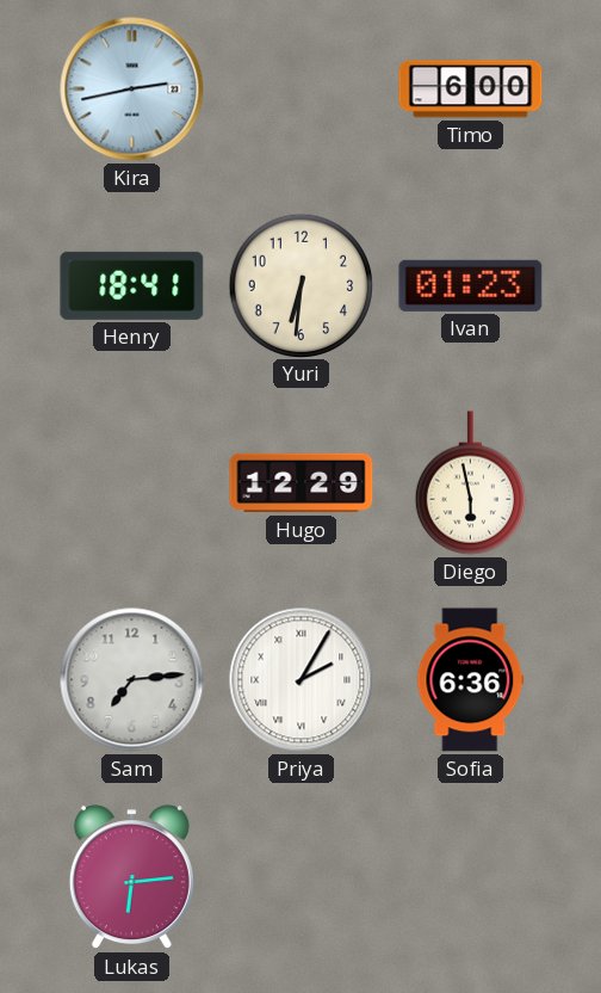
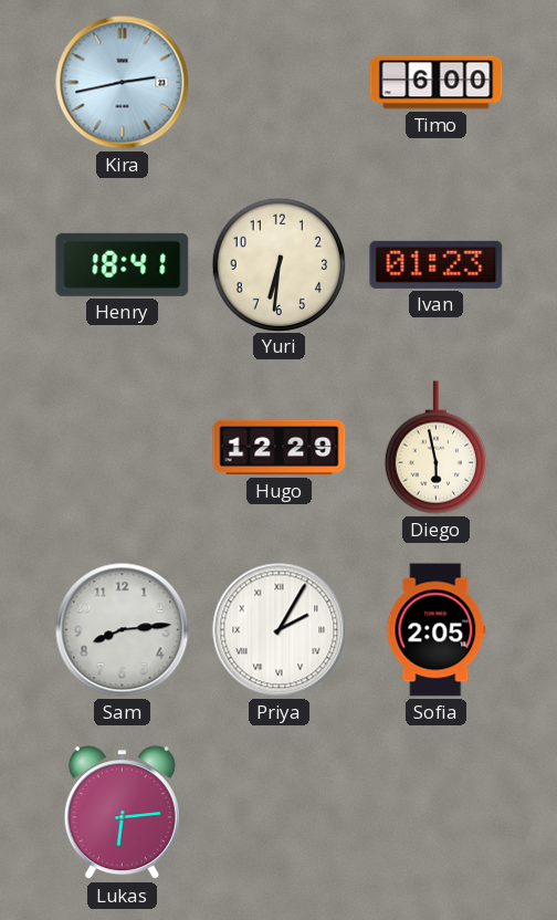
Sam: 7:14 -> 8:14
Sofia: 6:36 -> 2:05
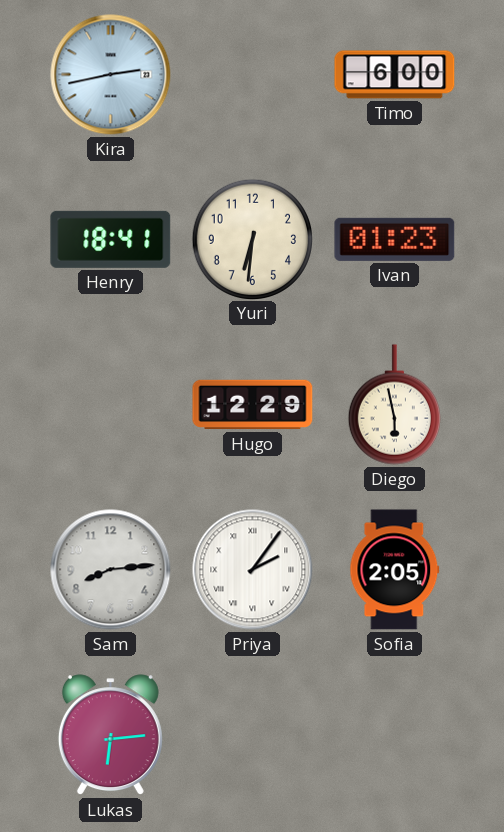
Priya: 2:05 -> 2:06
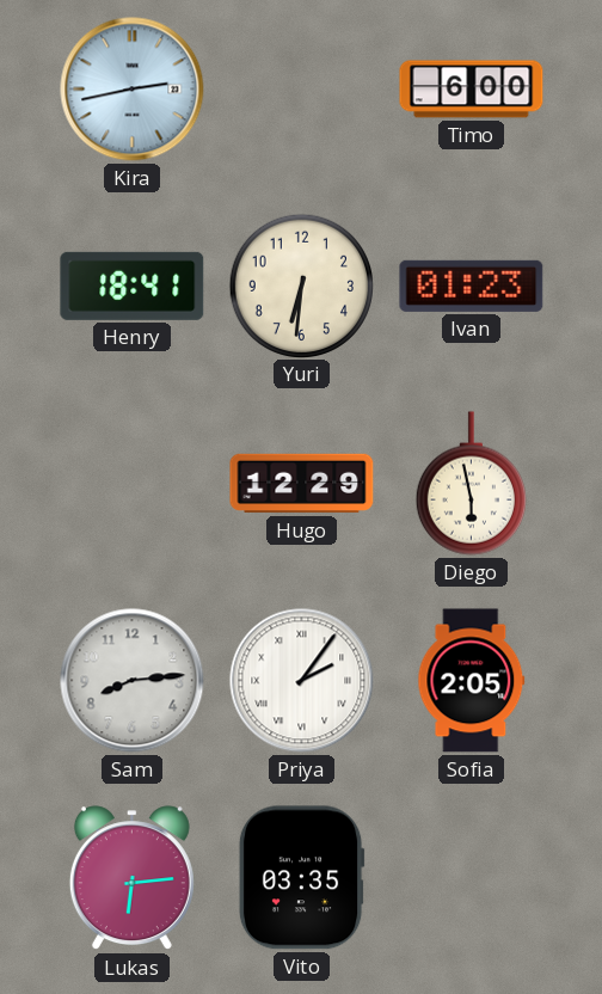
Vito: none -> 03:35
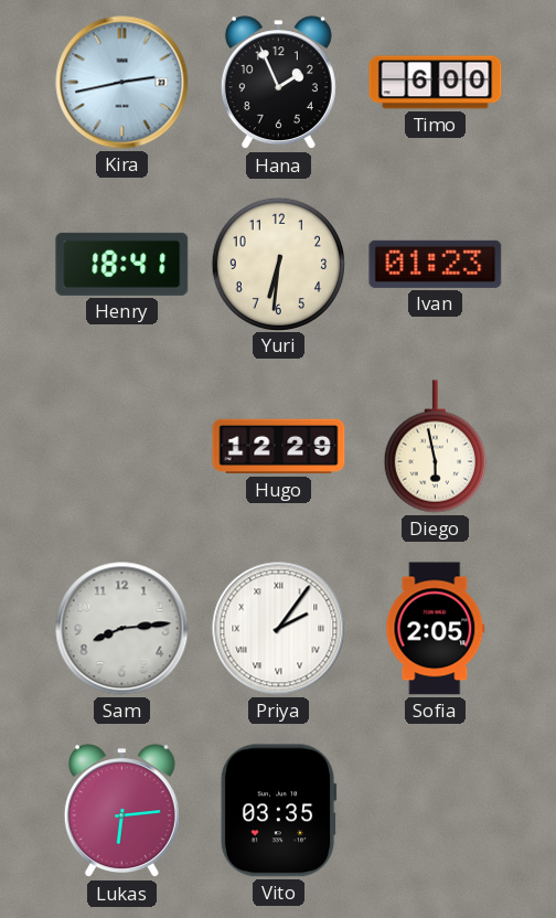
Hana: none -> 1:56
